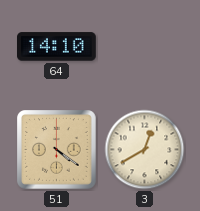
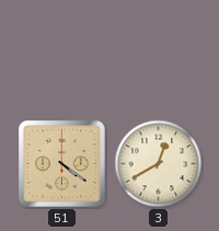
64: 14:10 -> none
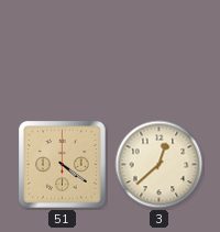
3: 12:40 -> 12:38
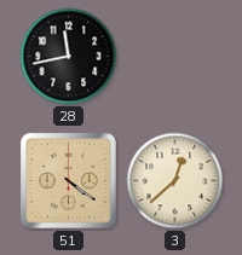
28: none -> 11:43
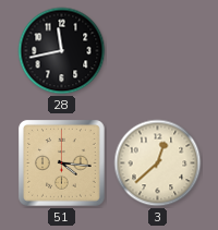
51: 4:21 -> 4:16
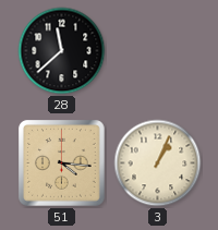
28: 11:43 -> 11:38
3: 12:38 -> 1:04
